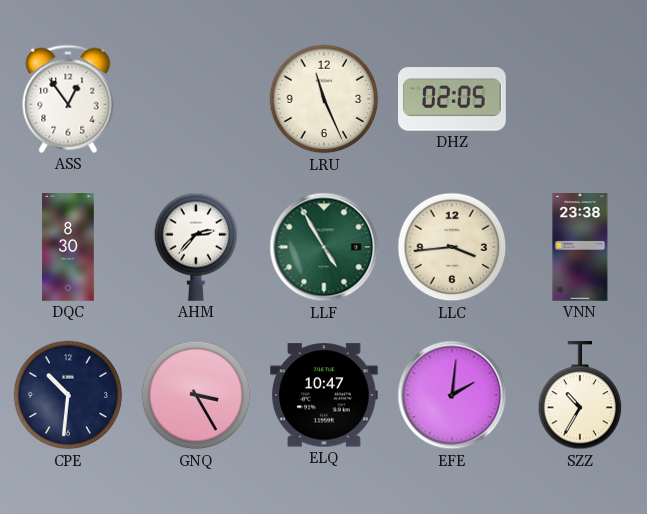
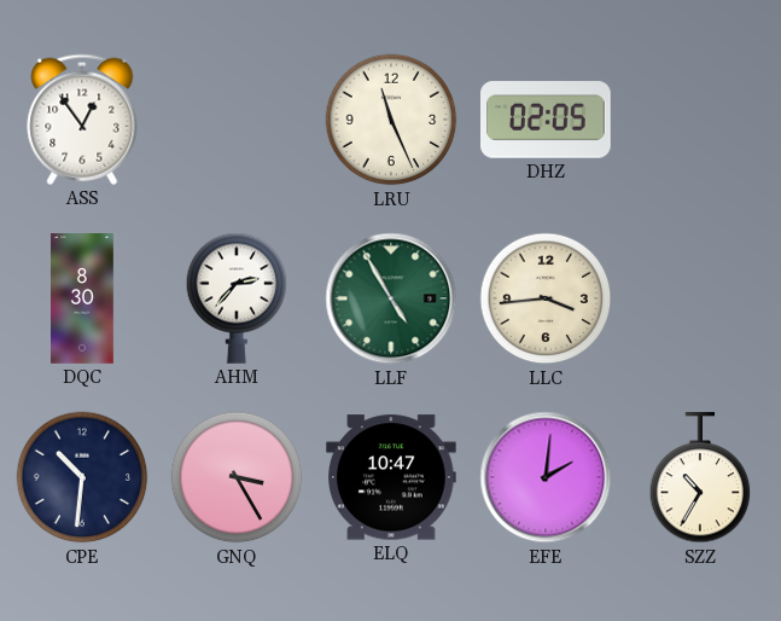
VNN: 23:38 -> none
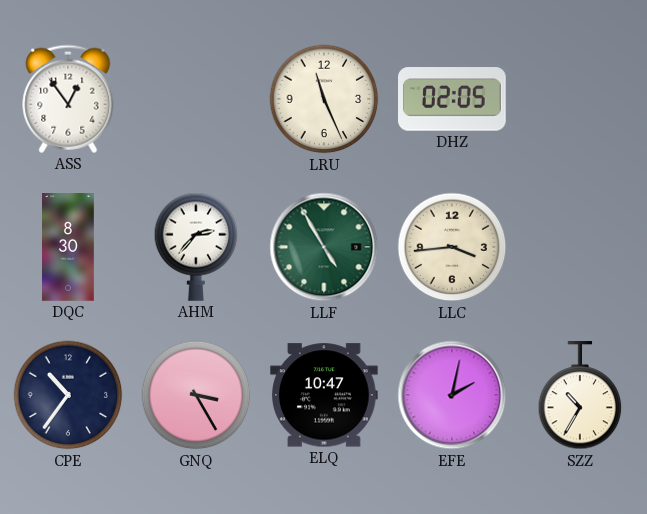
CPE: 10:31 -> 10:36
EFE: 2:01 -> 2:02
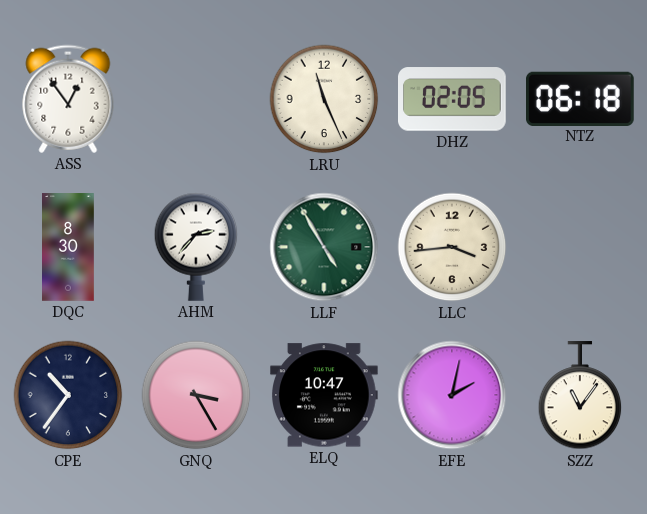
NTZ: none -> 06:18
SZZ: 10:35 -> 11:06
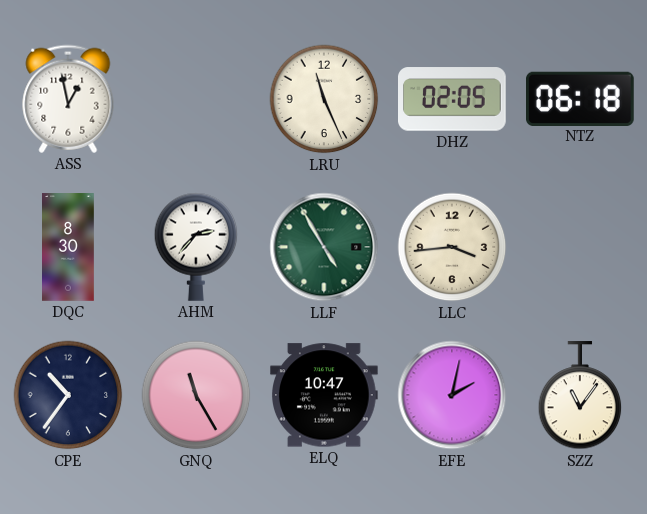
ASS: 12:54 -> 12:58
GNQ: 3:25 -> 11:25
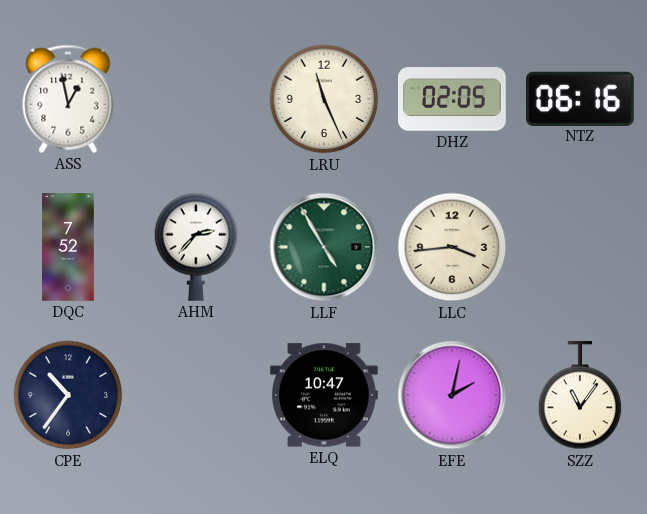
NTZ: 06:18 -> 06:16
DQC: 8:30 -> 7:52
GNQ: 11:25 -> none
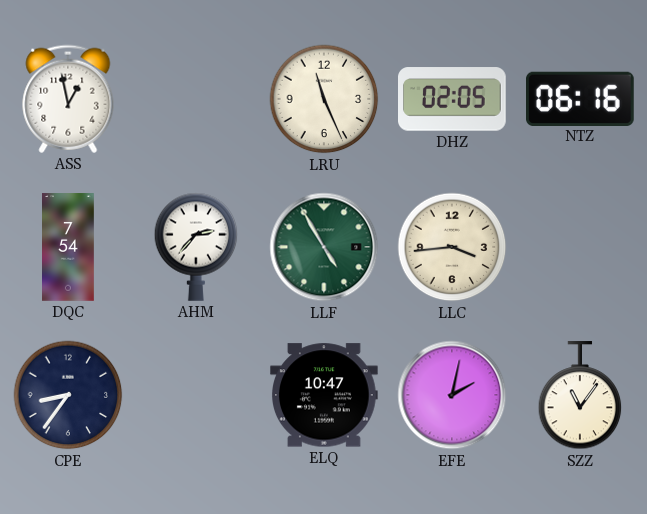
DQC: 7:52 -> 7:54
CPE: 10:36 -> 8:36
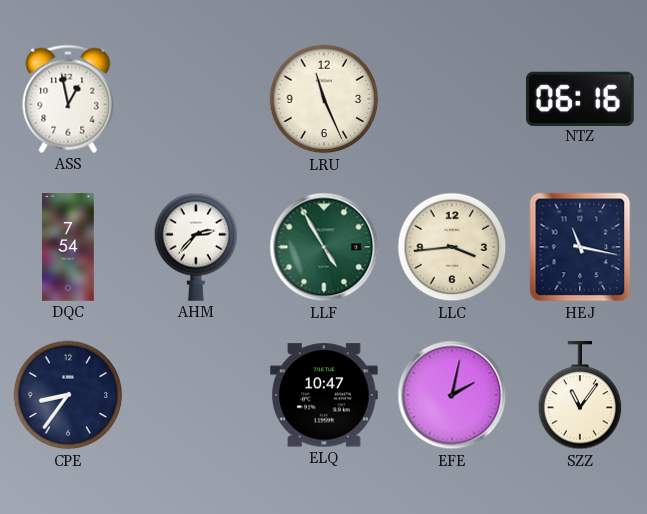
DHZ: 02:05 -> none
HEJ: none -> 11:17
